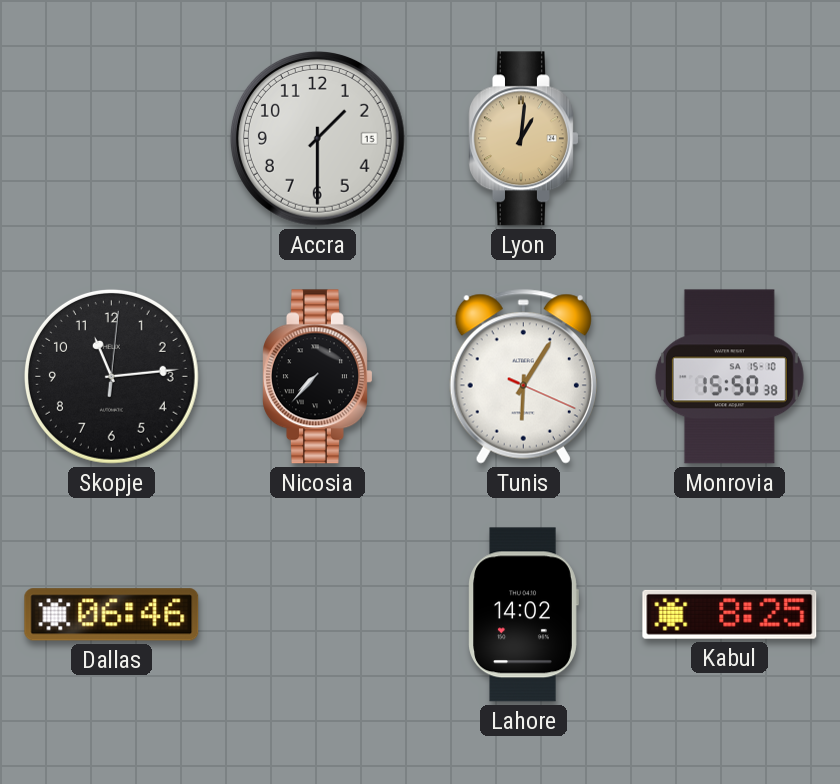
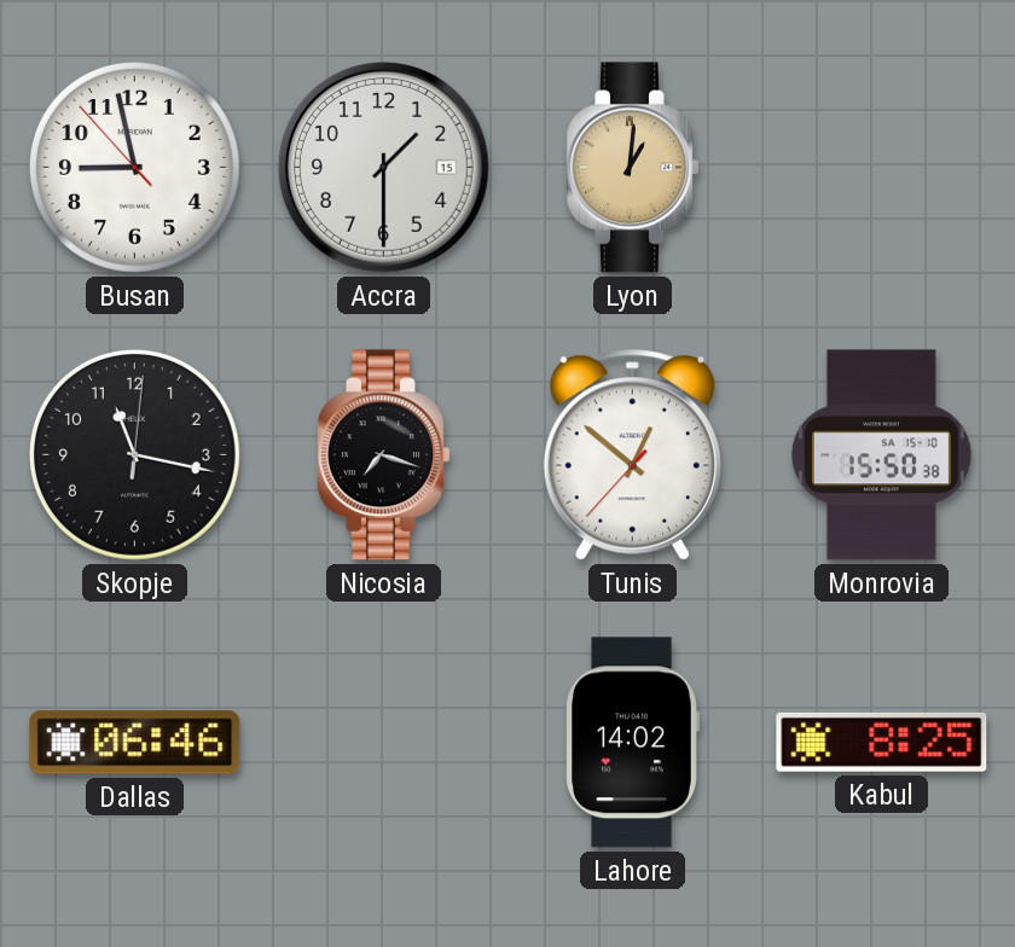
Busan: none -> 8:57
Skopje: 11:14 -> 11:17
Nicosia: 7:37 -> 7:18
Tunis: 6:05 -> 12:51
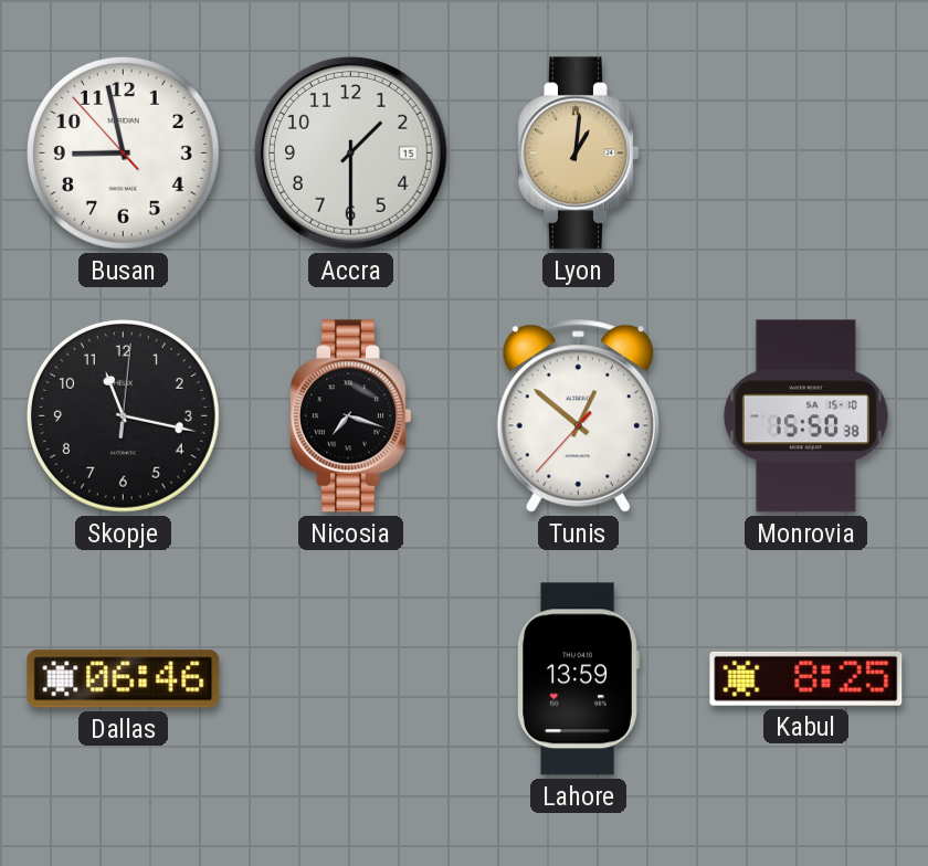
Lahore: 14:02 -> 13:59
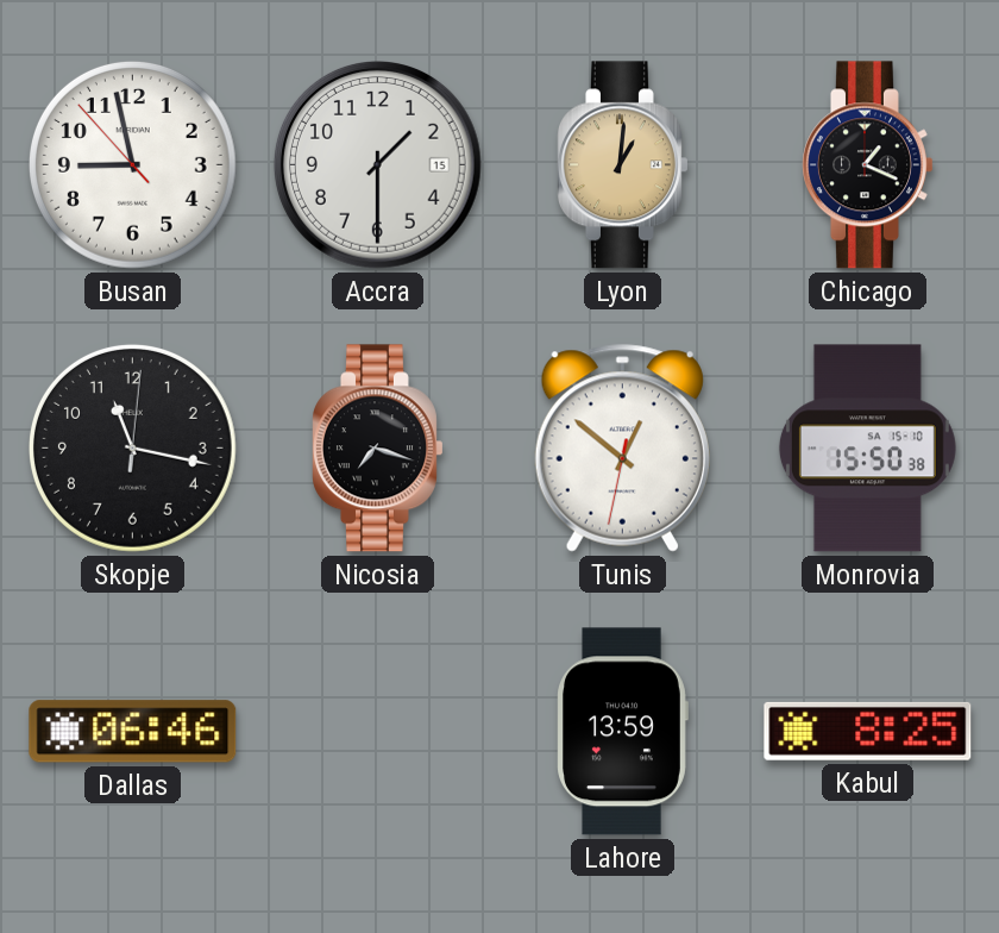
Chicago: none -> 1:19
Tunis: 12:51:37 -> 12:51:32
